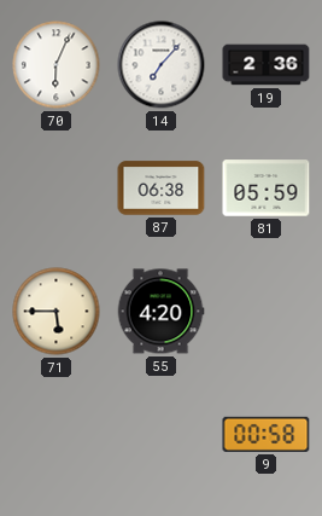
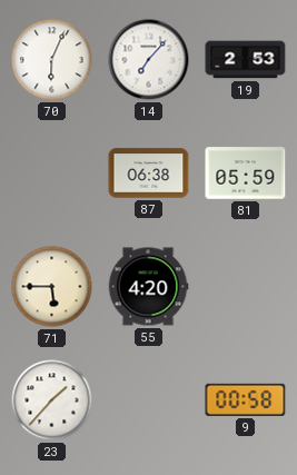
19: 2:36 -> 2:53
23: none -> 1:37
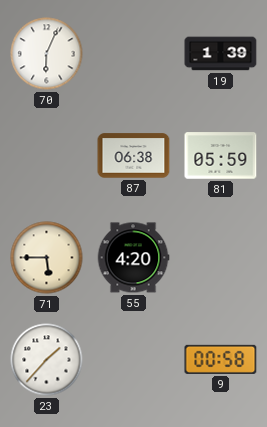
14: 7:07 -> none
19: 2:53 -> 1:39
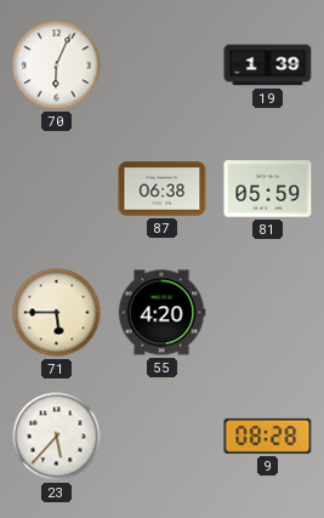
23: 1:37 -> 5:37
9: 00:58 -> 08:28
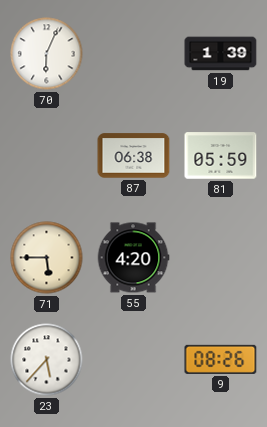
9: 08:28 -> 08:26
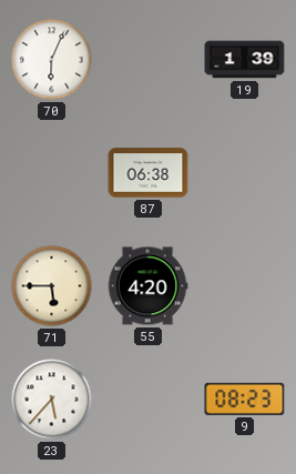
81: 05:59 -> none
9: 08:26 -> 08:23
